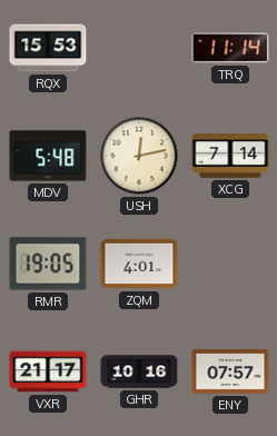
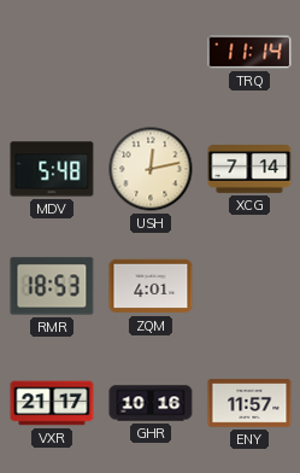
RQX: 15:53 -> none
RMR: 19:05 -> 18:53
ENY: 07:57 -> 11:57
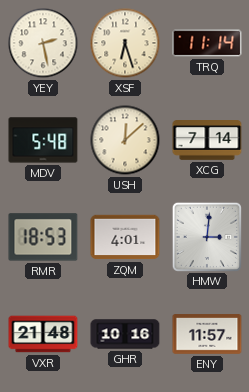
YEY: none -> 2:28
XSF: none -> 6:27
USH: 12:13 -> 12:08
HMW: none -> 3:01
VXR: 21:17 -> 21:48
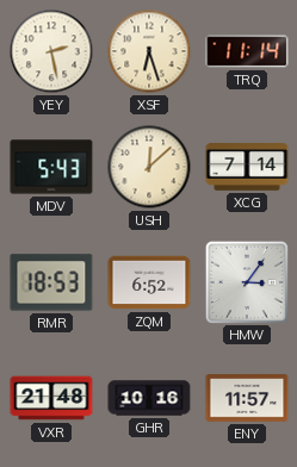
MDV: 5:48 -> 5:43
ZQM: 4:01 -> 6:52
HMW: 3:01 -> 3:06
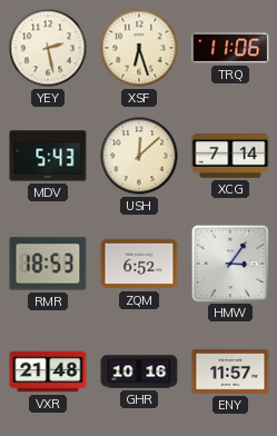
TRQ: 11:14 -> 11:06
